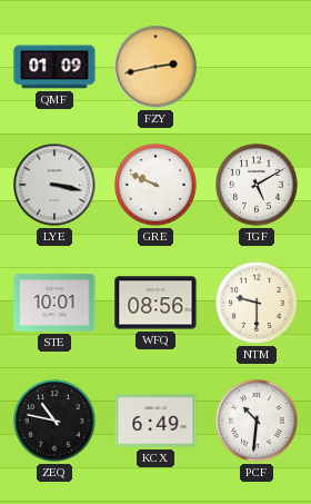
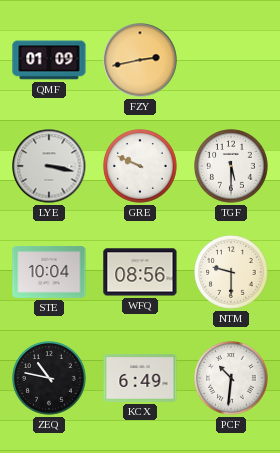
TGF: 5:10 -> 5:30
STE: 10:01 -> 10:04
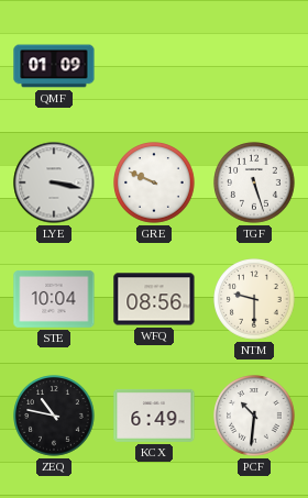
FZY: 2:43 -> none
TGF: 5:30 -> 5:27
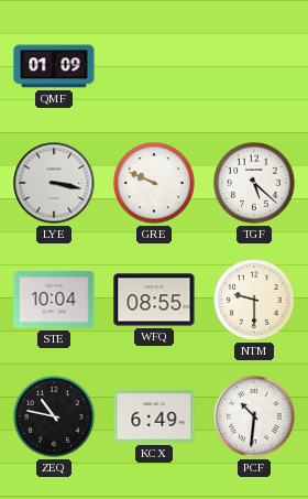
TGF: 5:27 -> 5:22
WFQ: 08:56 -> 08:55
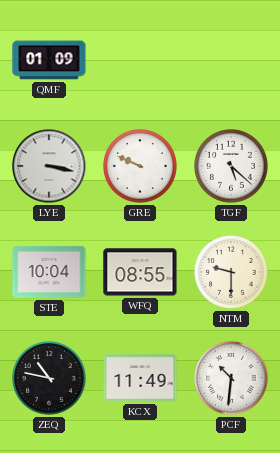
KCX: 6:49 -> 11:49
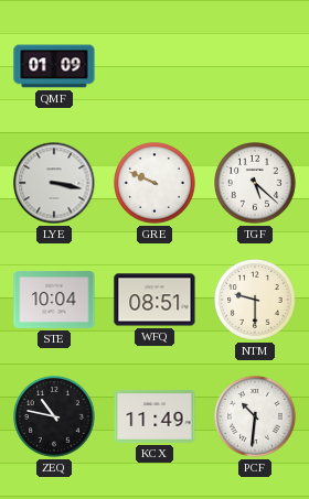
WFQ: 08:55 -> 08:51
